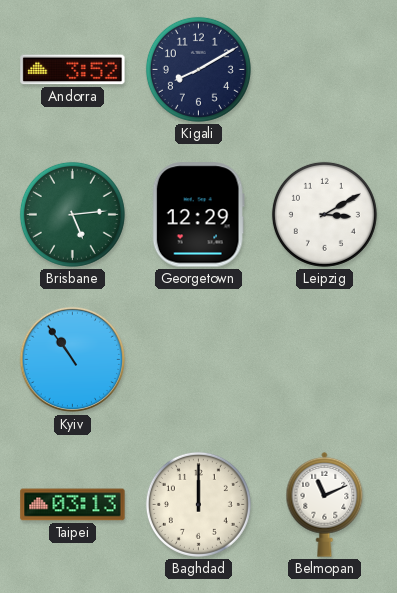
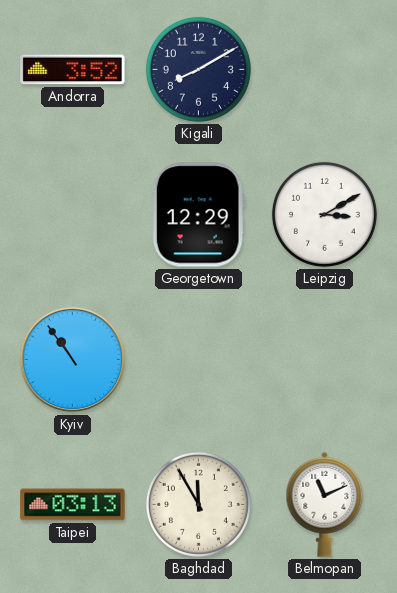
Brisbane: 5:14 -> none
Baghdad: 12:00 -> 11:55
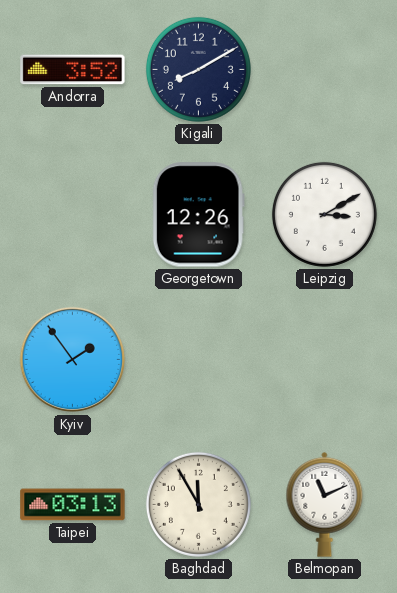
Georgetown: 12:29 -> 12:26
Kyiv: 10:54 -> 1:54
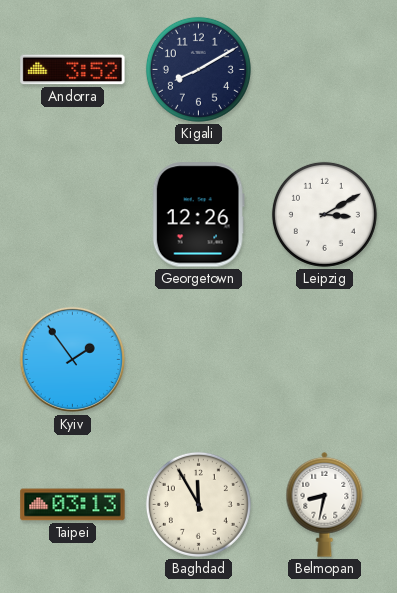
Belmopan: 11:11 -> 8:32
